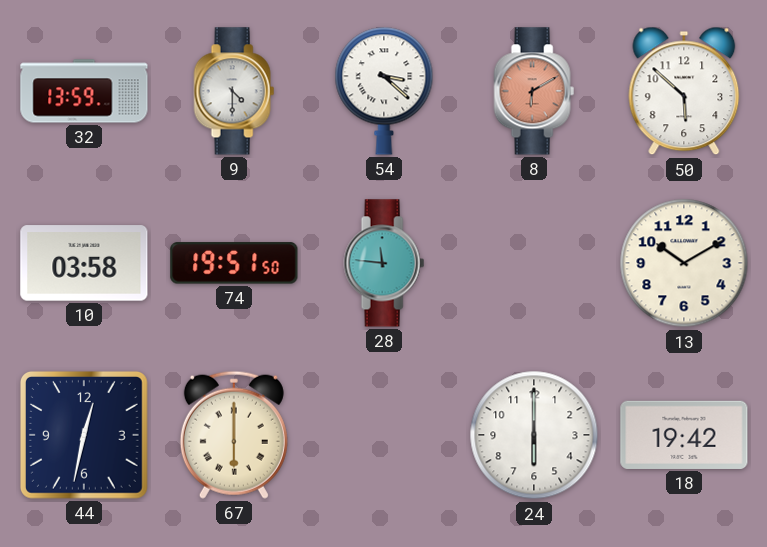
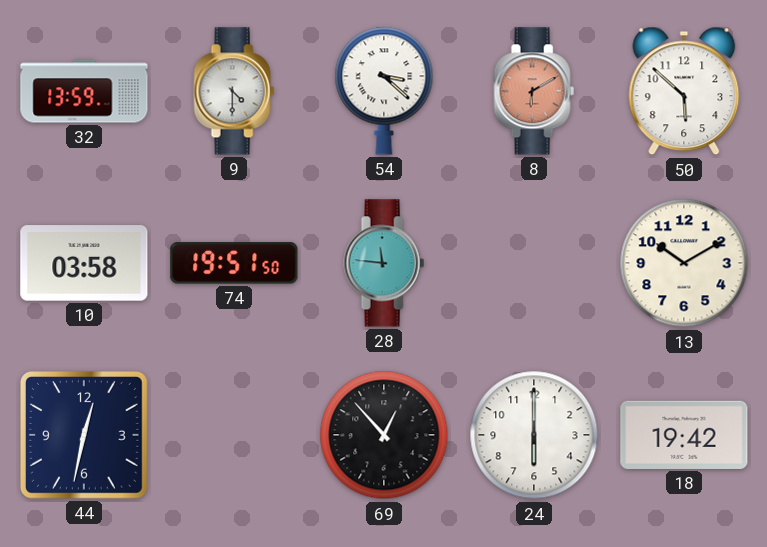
67: 6:00 -> none
69: none -> 12:53
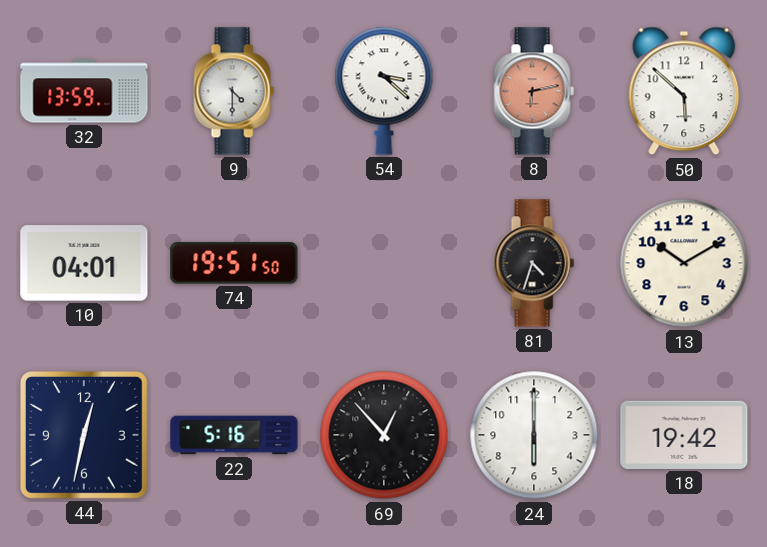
8: 6:10 -> 6:13
10: 03:58 -> 04:01
28: 11:46 -> none
81: none -> 4:33
22: none -> 5:16
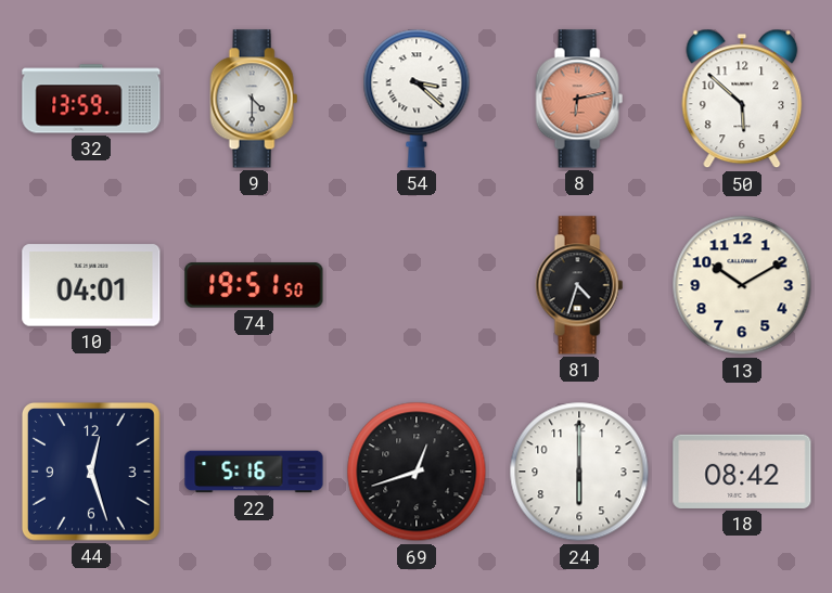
44: 12:32 -> 12:27
69: 12:53 -> 12:42
18: 19:42 -> 08:42
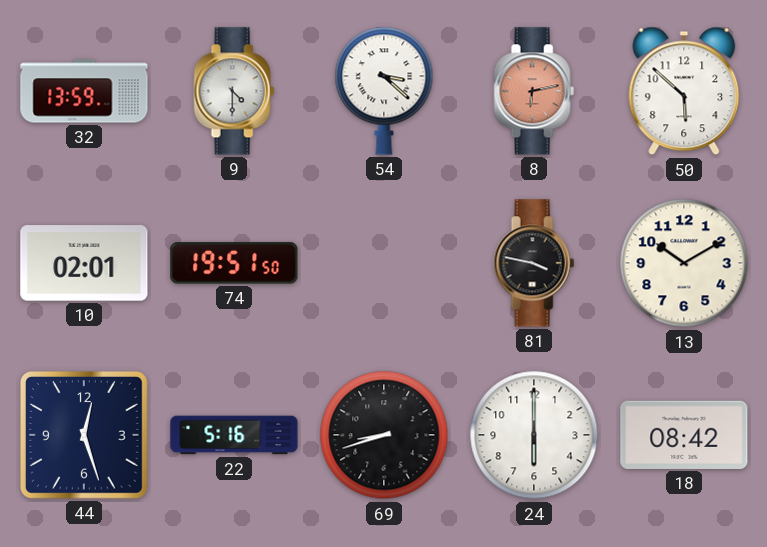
10: 04:01 -> 02:01
81: 4:33 -> 3:47
69: 12:42 -> 8:42
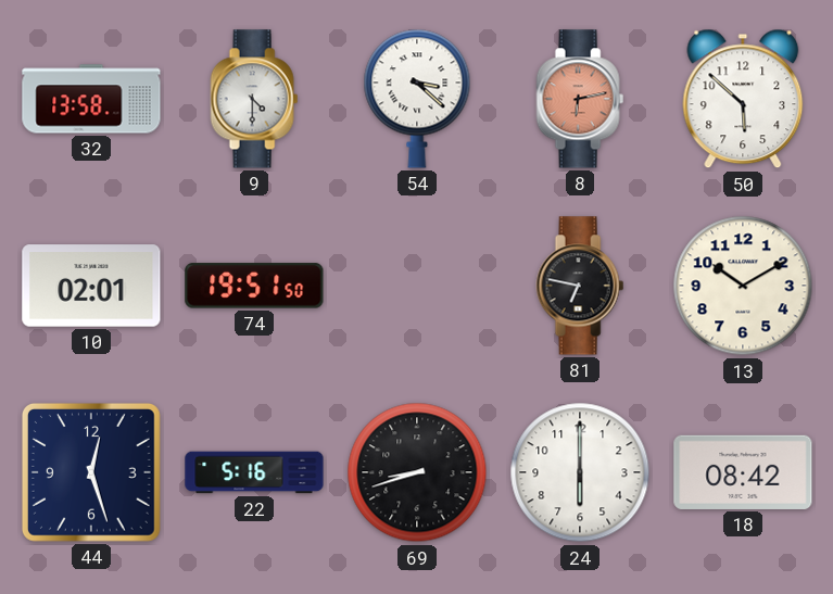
32: 13:59 -> 13:58
81: 3:47 -> 6:47
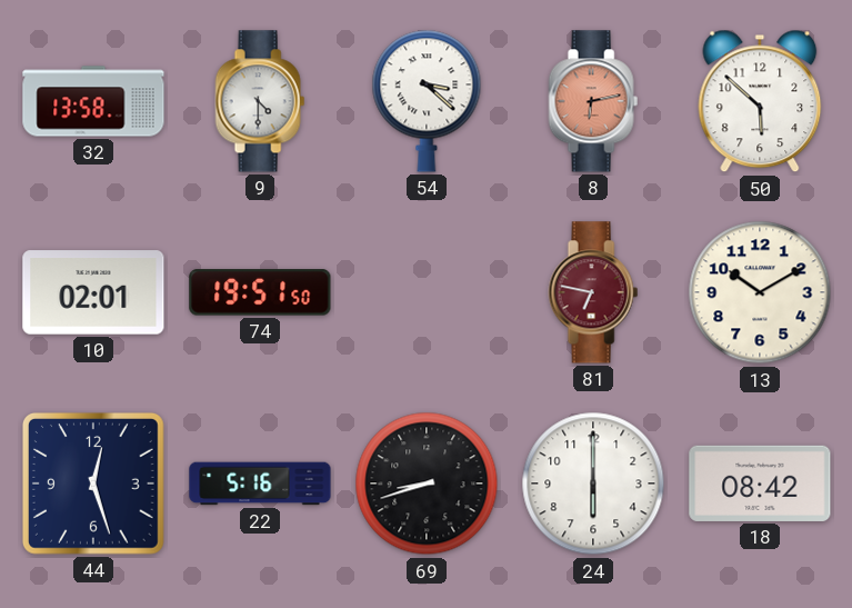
81 dial: black -> burgundy
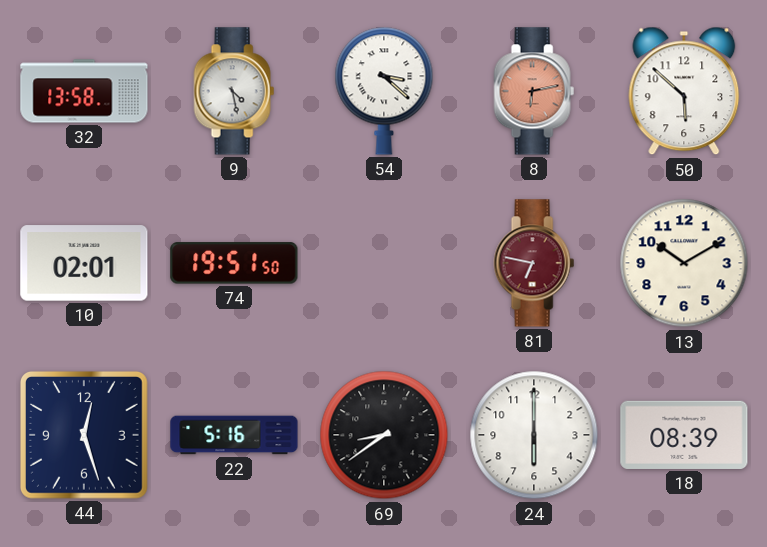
9: 4:30 -> 4:28
69: 8:42 -> 8:39
18: 08:42 -> 08:39
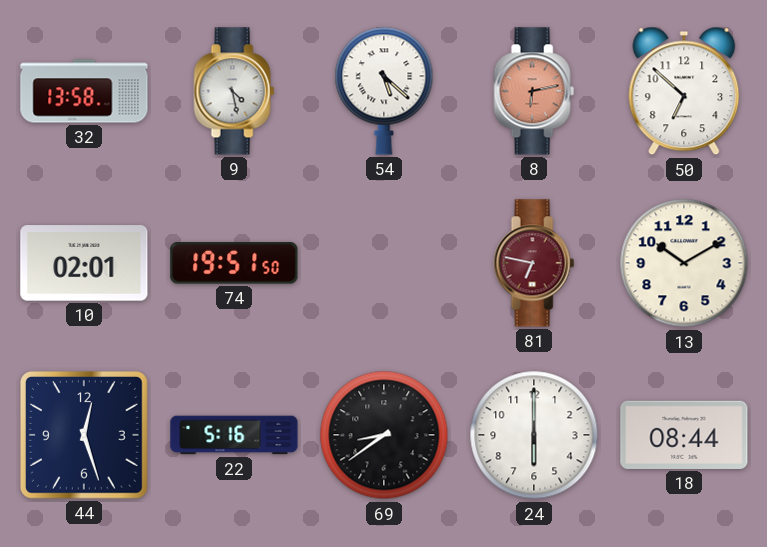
54: 3:22 -> 5:22
50: 5:52 -> 6:52
18: 08:39 -> 08:44
